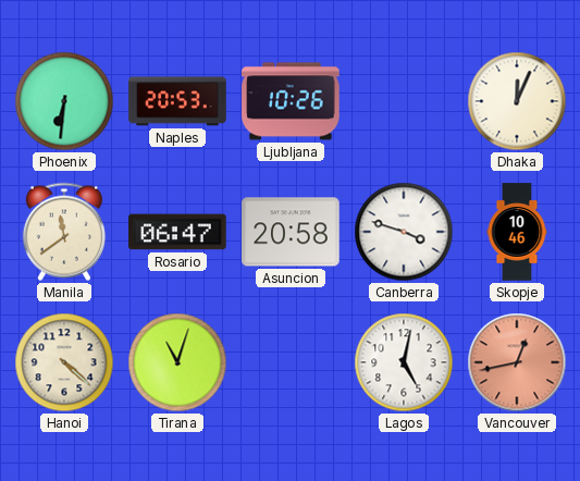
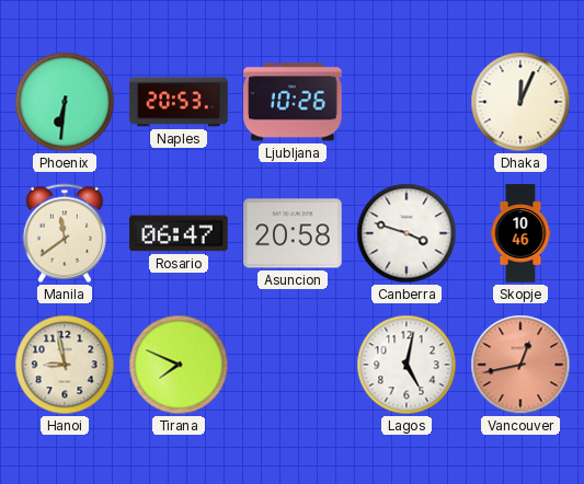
Hanoi: 4:22 -> 8:58
Tirana: 11:03 -> 7:49
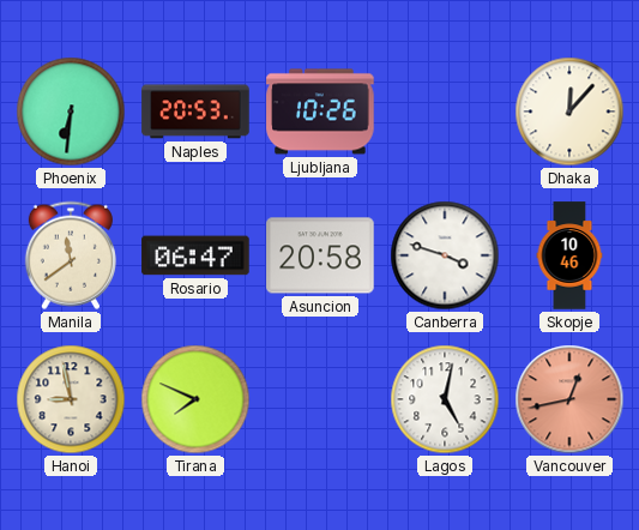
Dhaka: 12:04 -> 12:07
